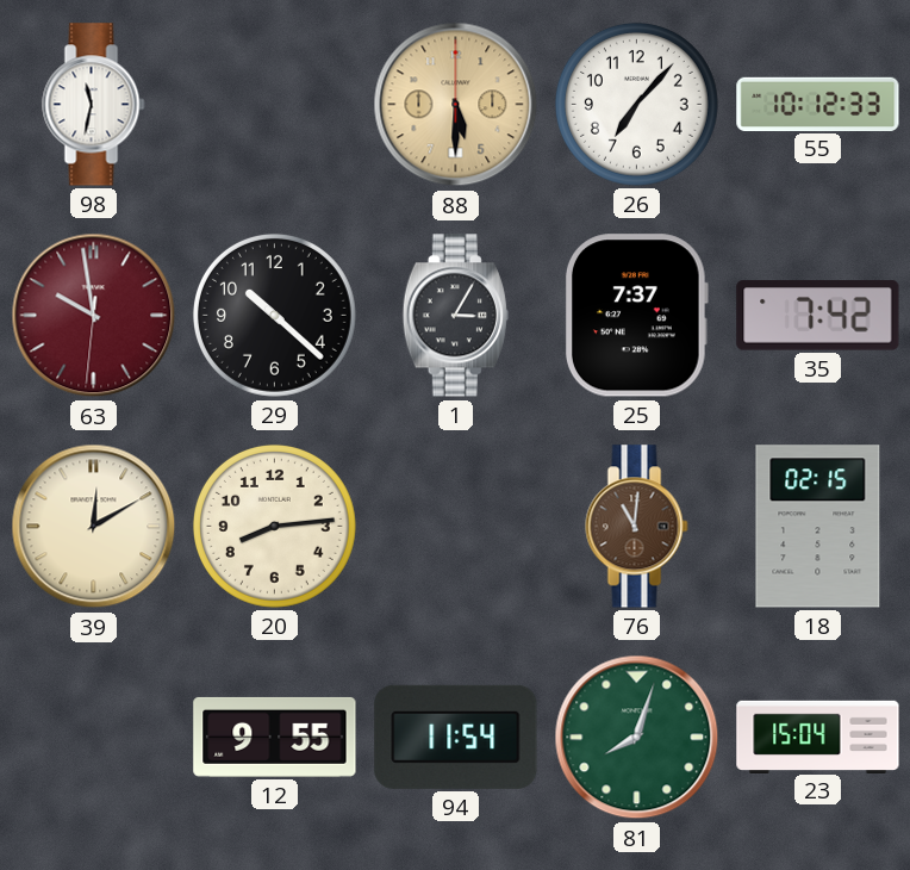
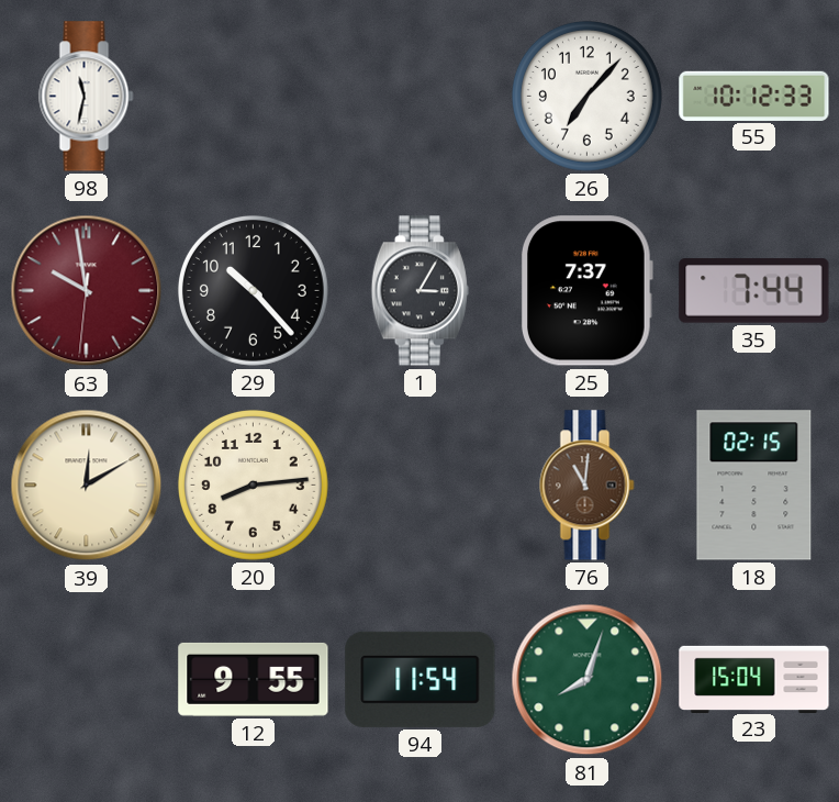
88: 5:30 -> none
29: 10:22 -> 10:23
35: 7:42 -> 7:44
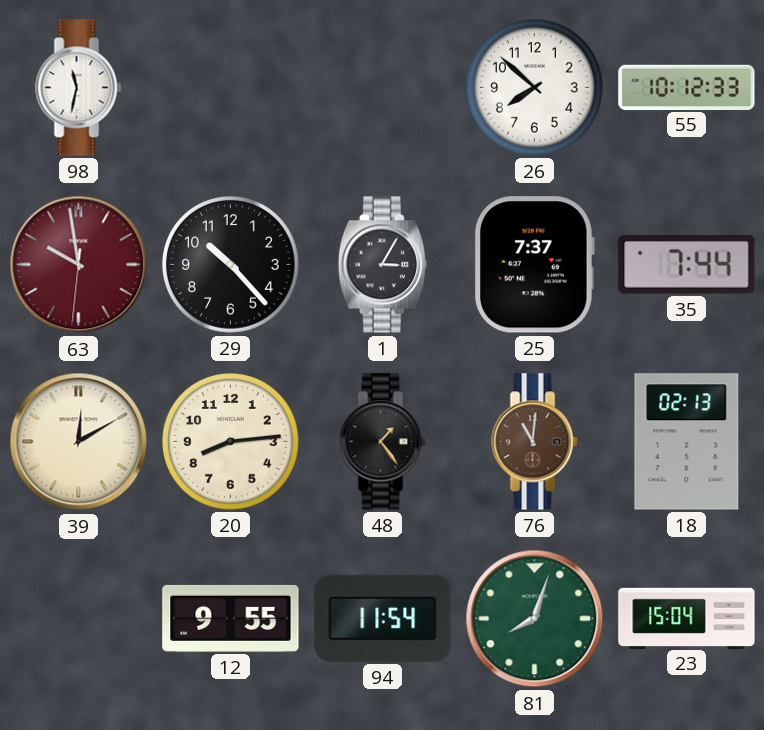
26: 7:07 -> 7:52
48: none -> 1:24
18: 02:15 -> 02:13
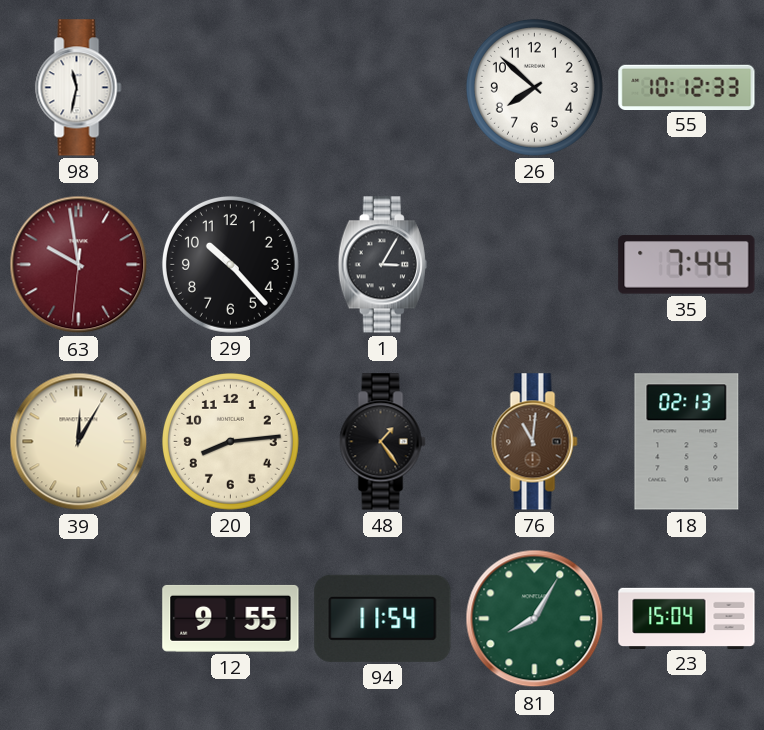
25: 7:37 -> none
39: 12:10 -> 12:05
81: 8:03 -> 8:05
